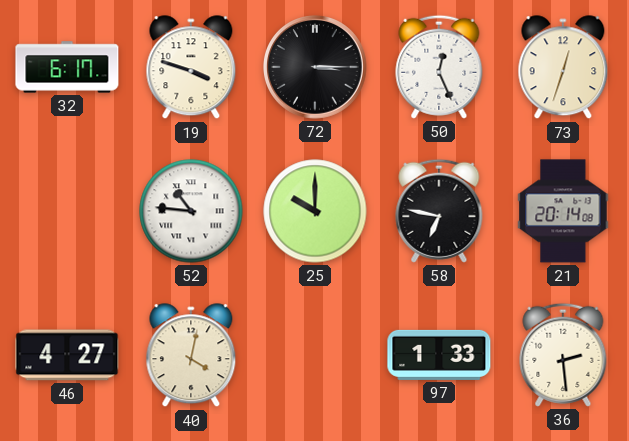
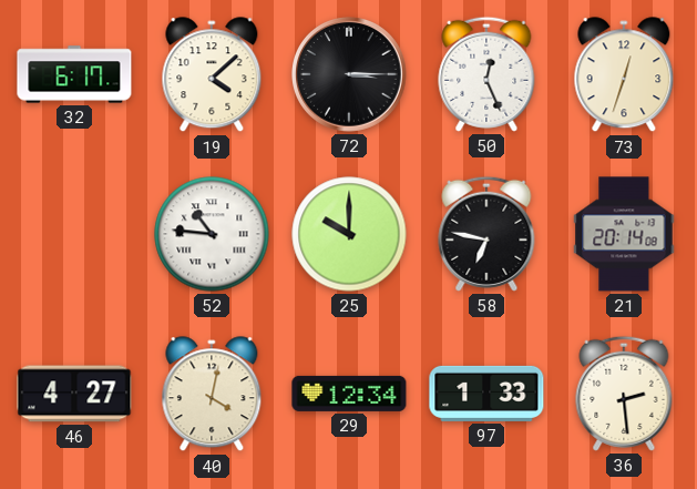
19: 3:48 -> 4:08
29: none -> 12:34
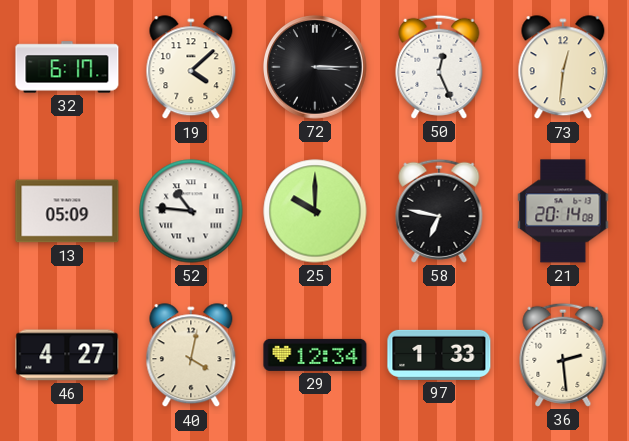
73: 12:33 -> 12:31
13: none -> 05:09
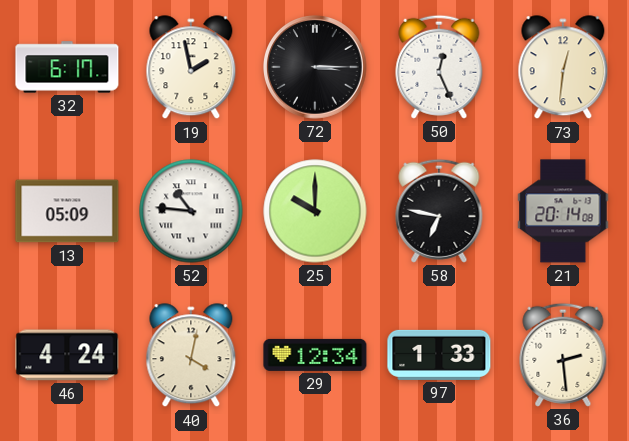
19: 4:08 -> 1:58
46: 4:27 -> 4:24
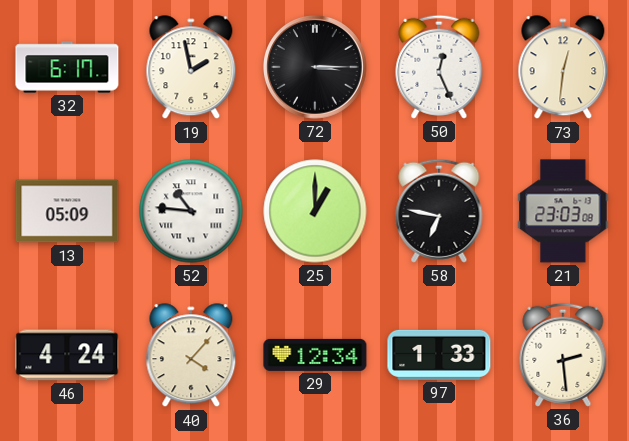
25: 10:00 -> 1:00
21: 20:14 -> 23:03
40: 4:02 -> 4:07
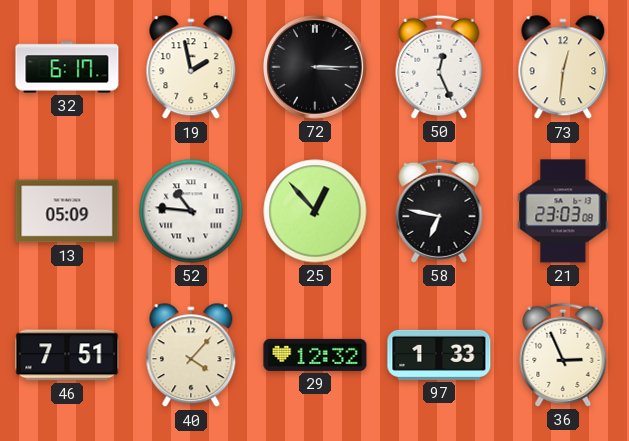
25: 1:00 -> 12:53
46: 4:24 -> 7:51
29: 12:34 -> 12:32
36: 2:29 -> 2:56
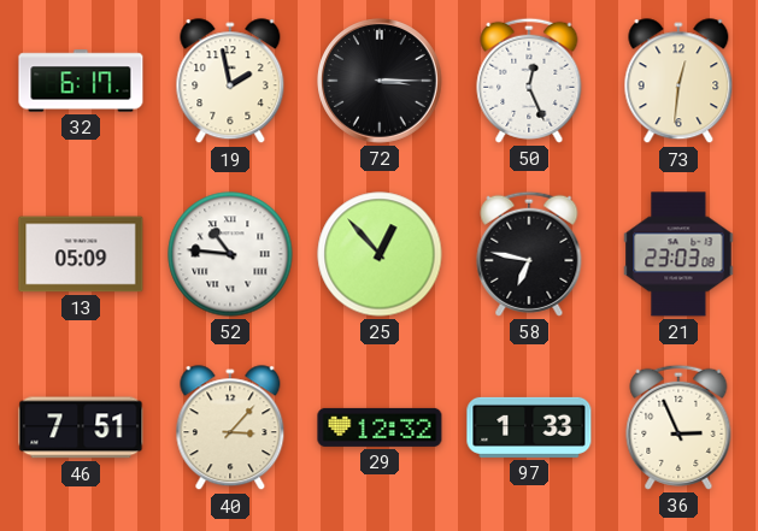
40: 4:07 -> 3:07
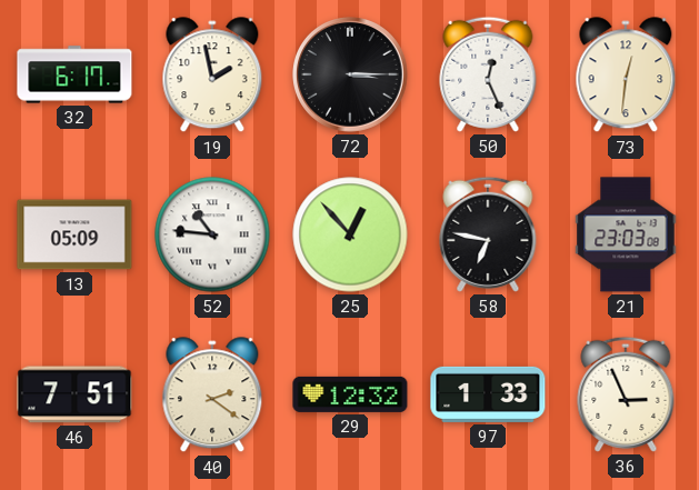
40: 3:07 -> 2:21
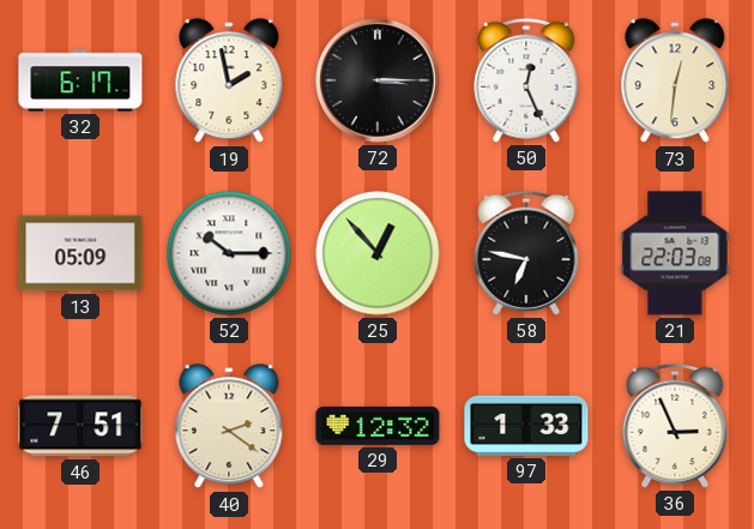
52: 10:46 -> 10:15
21: 23:03 -> 22:03
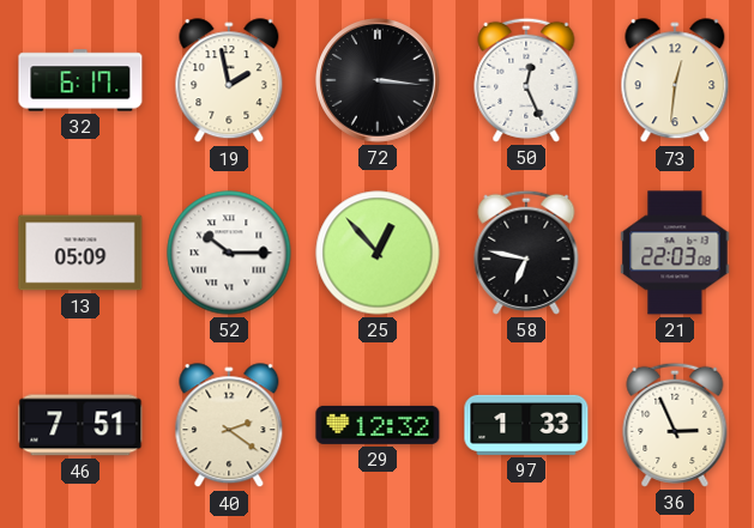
72: 3:15 -> 3:16
